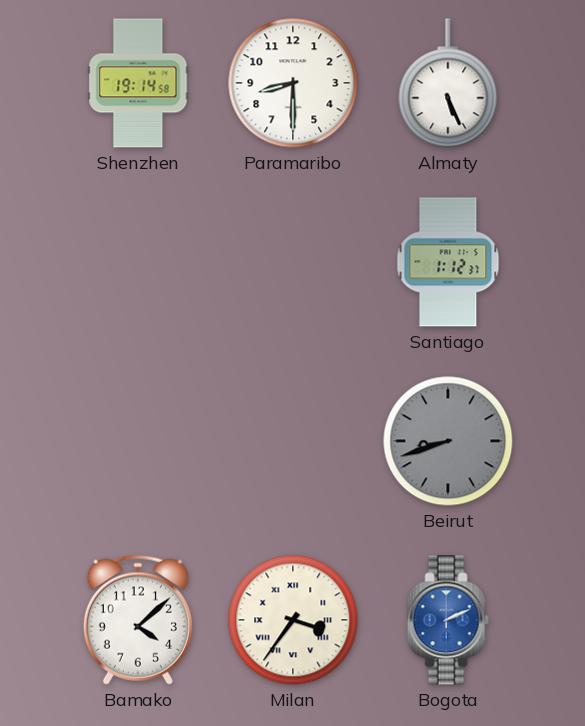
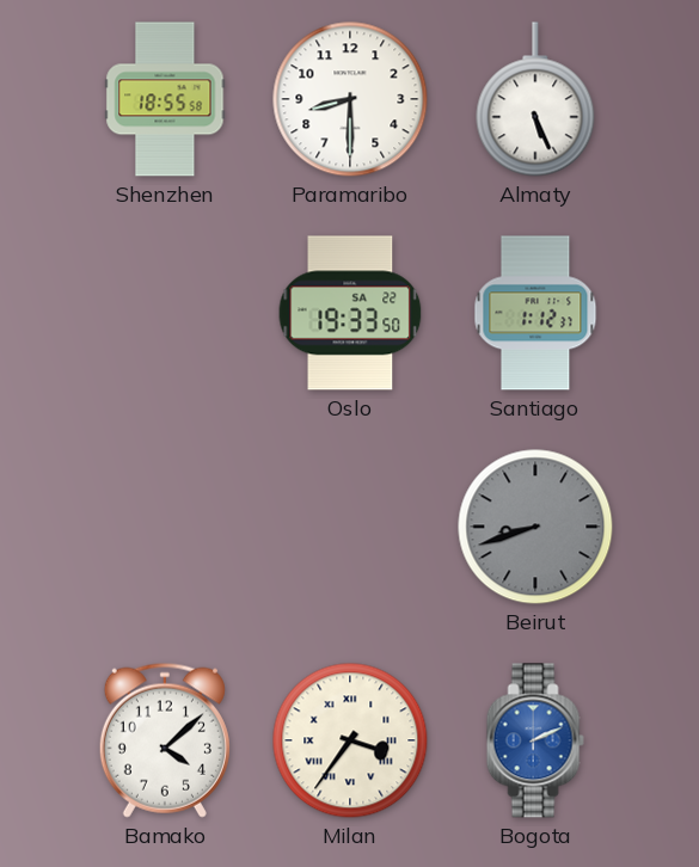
Shenzhen: 19:14 -> 18:55
Oslo: none -> 19:33
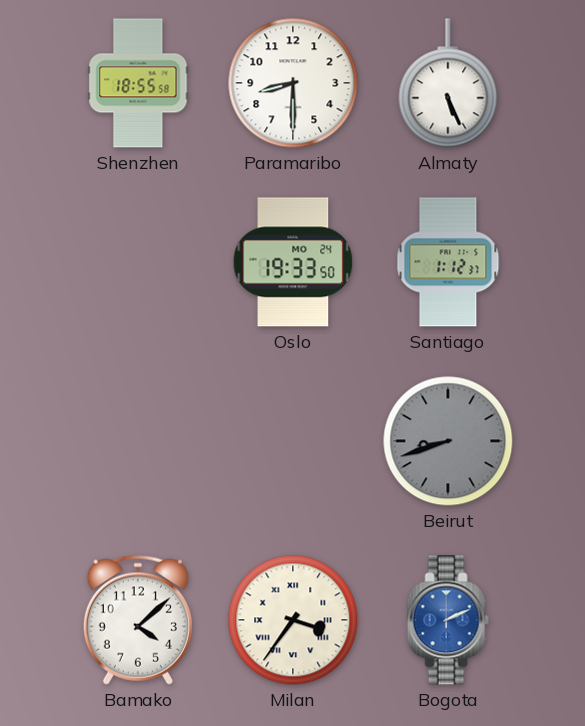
Oslo date: SA 22 -> MO 24
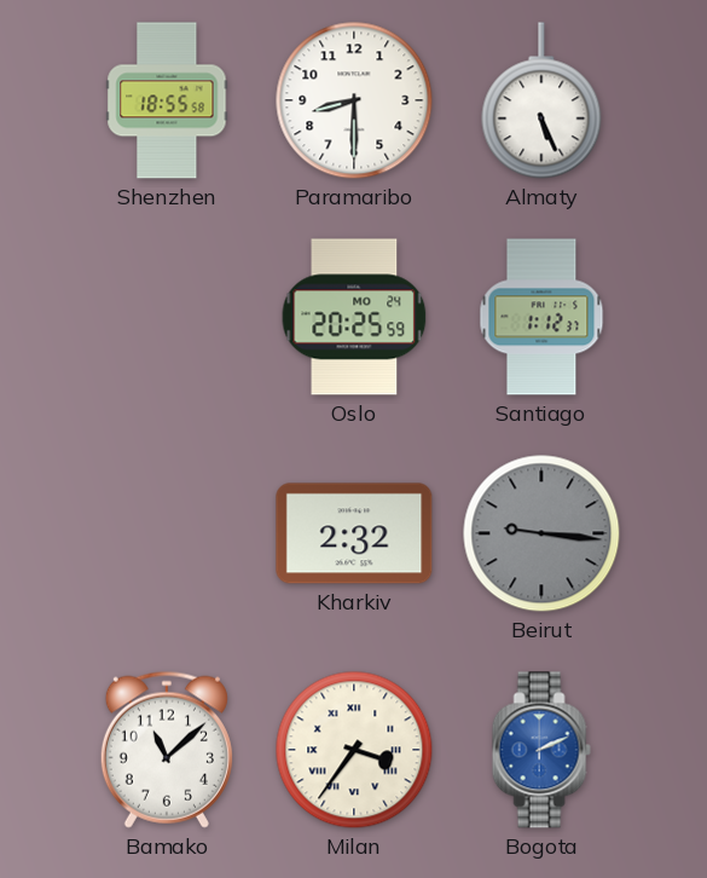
Oslo: 19:33 -> 20:25
Kharkiv: none -> 2:32
Beirut: 8:42 -> 9:16
Bamako: 4:08 -> 11:08
